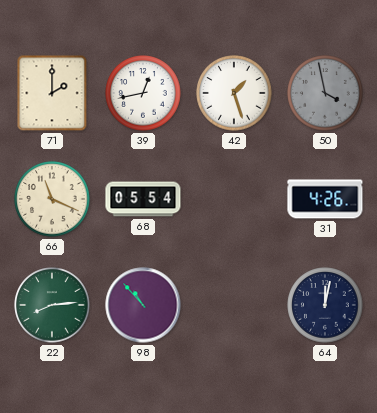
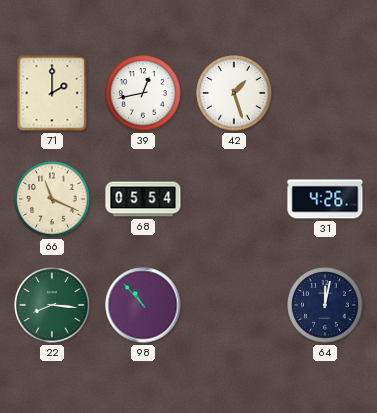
50: 3:58 -> none
22: 8:14 -> 8:16
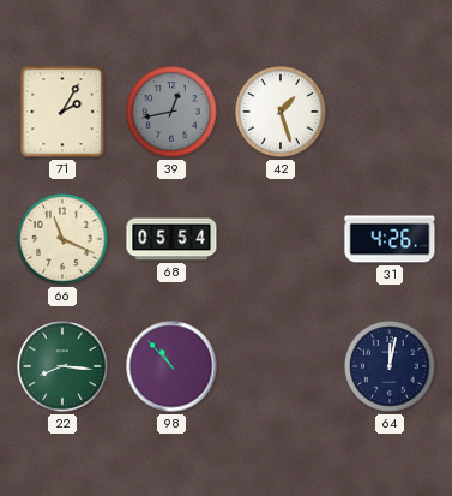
71: 2:00 -> 2:05
39 dial: white -> grey
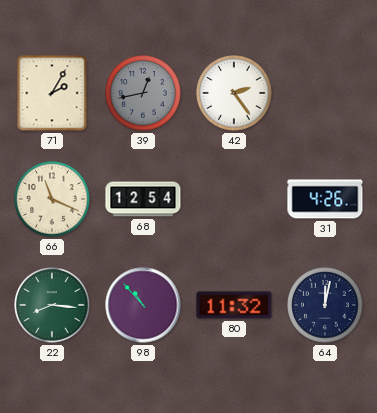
42: 1:27 -> 2:24
68: 05:54 -> 12:54
80: none -> 11:32
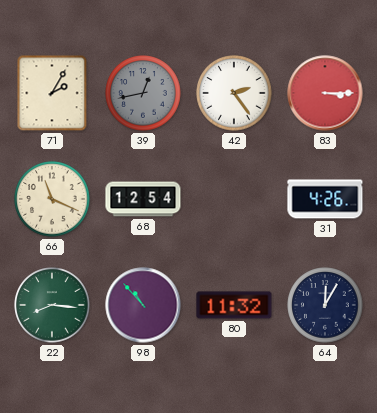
83: none -> 3:15
64: 12:02 -> 12:05
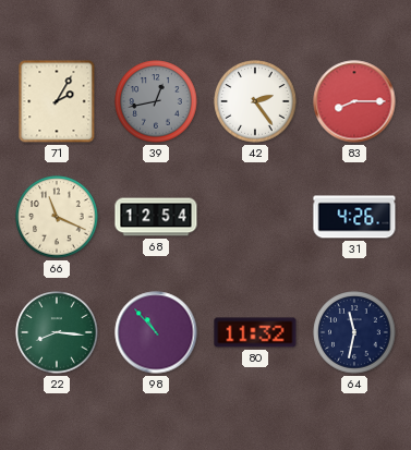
83: 3:15 -> 8:15
64: 12:05 -> 11:32
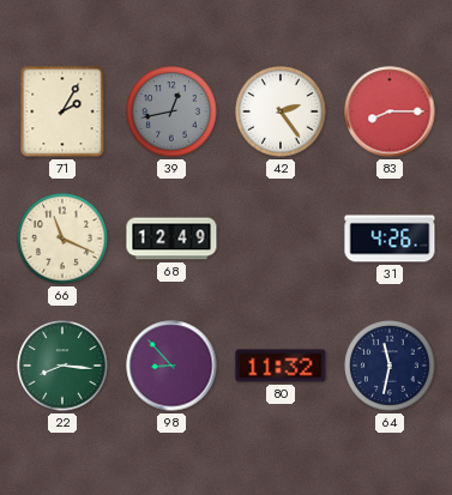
68: 12:54 -> 12:49
98: 10:53 -> 8:53
